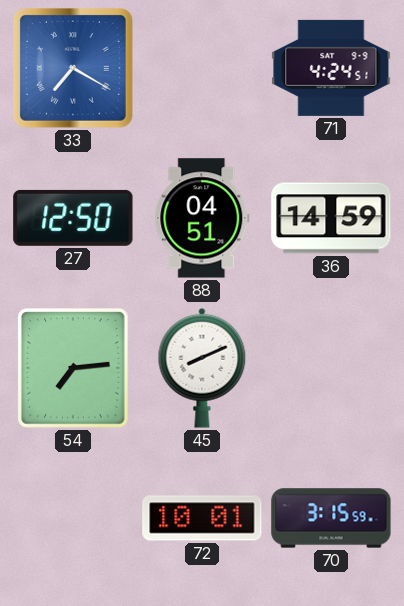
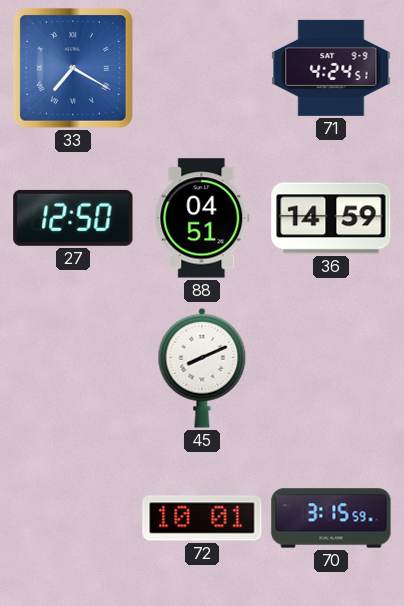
54: 7:14 -> none
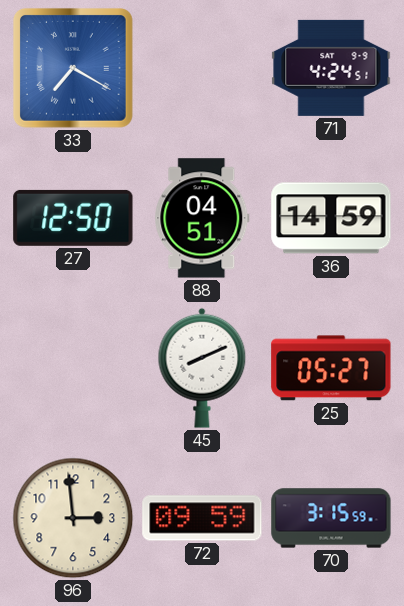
25: none -> 05:27
96: none -> 2:59
72: 10:01 -> 09:59
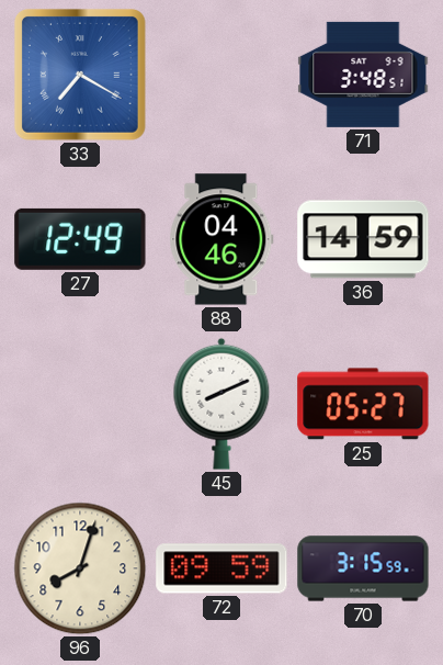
71: 4:24 -> 3:48
27: 12:50 -> 12:49
88: 04:51 -> 04:46
96: 2:59 -> 8:03
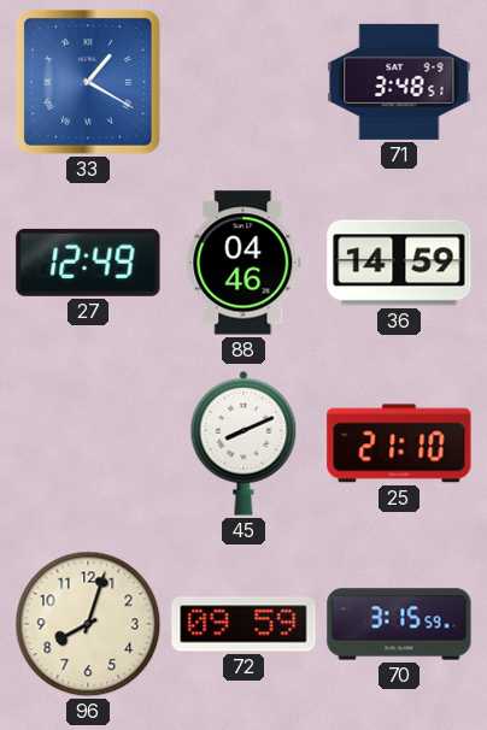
33: 7:20 -> 1:20
25: 05:27 -> 21:10
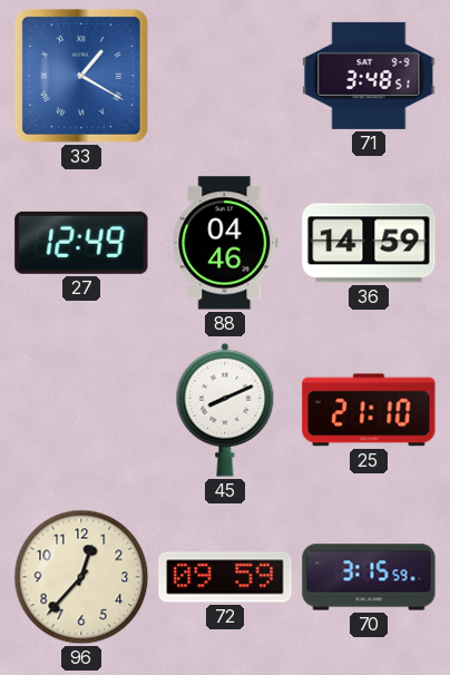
96: 8:03 -> 12:37
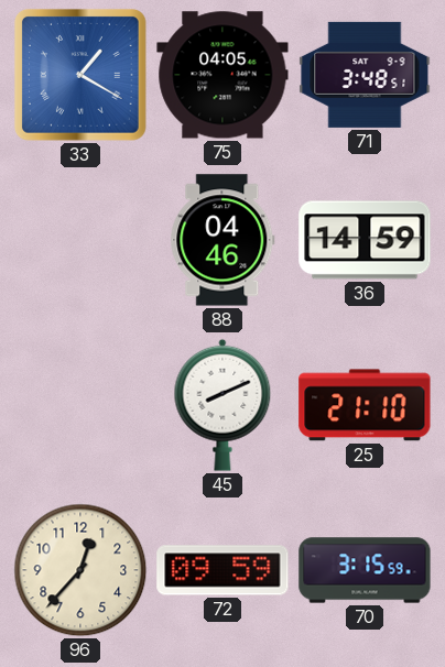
75: none -> 04:05
27: 12:49 -> none
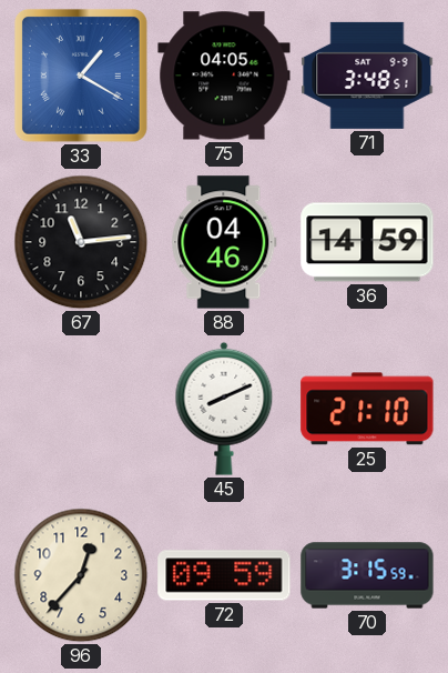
67: none -> 11:14
